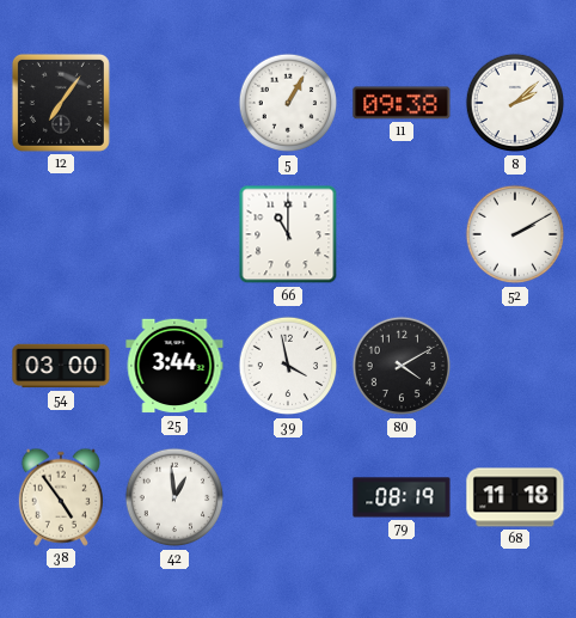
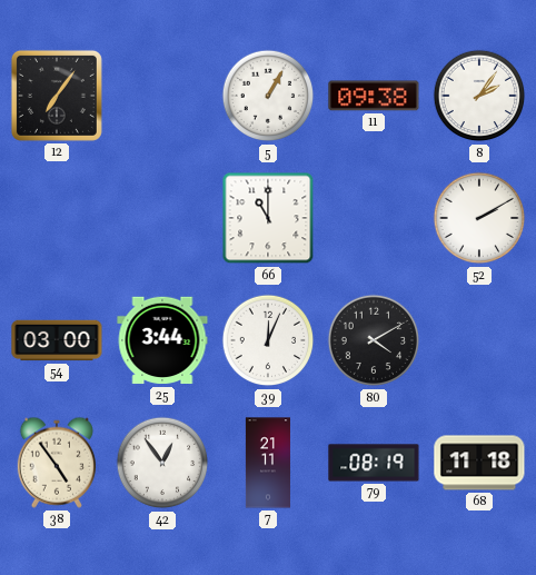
8: 2:08 -> 2:06
39: 3:58 -> 12:04
42: 12:59 -> 12:54
7: none -> 21:11
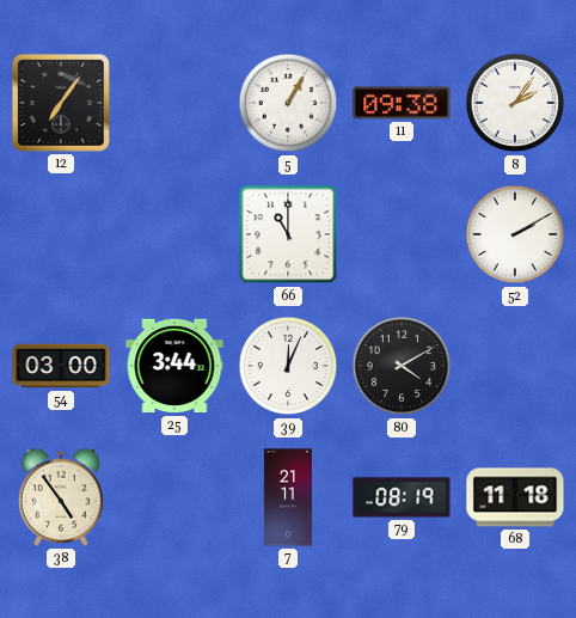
42: 12:54 -> none
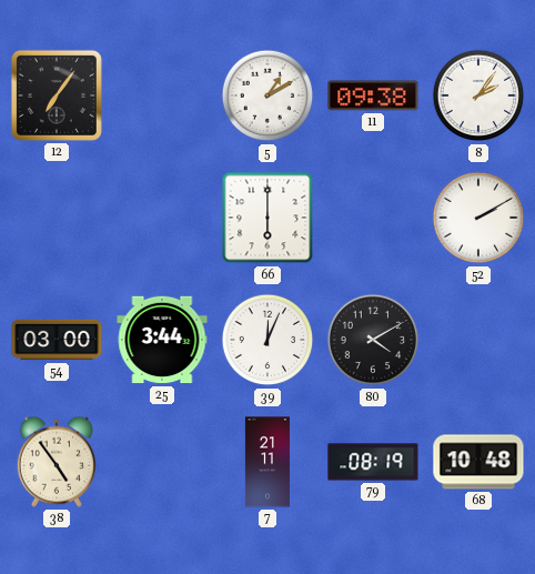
5: 1:05 -> 1:10
66: 11:00 -> 6:00
68: 11:18 -> 10:48
